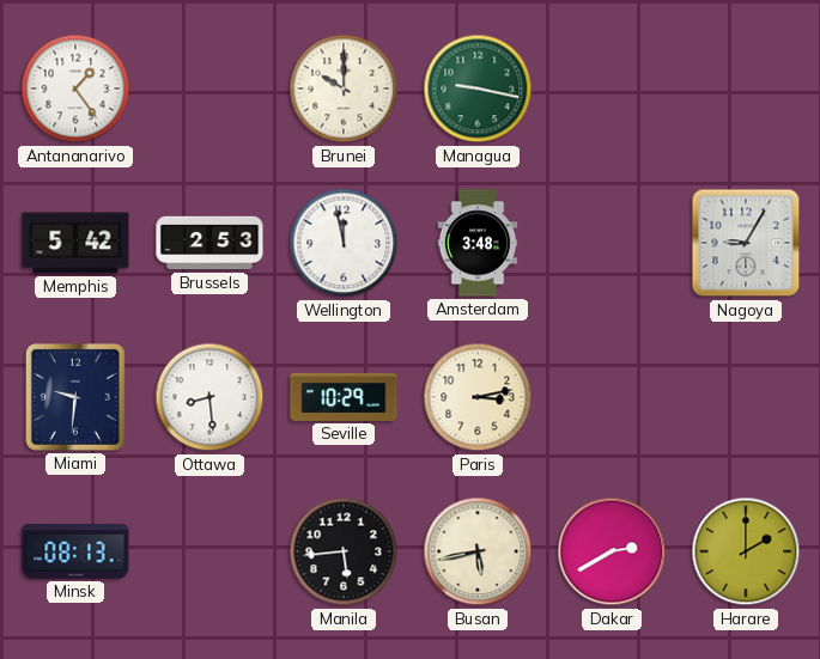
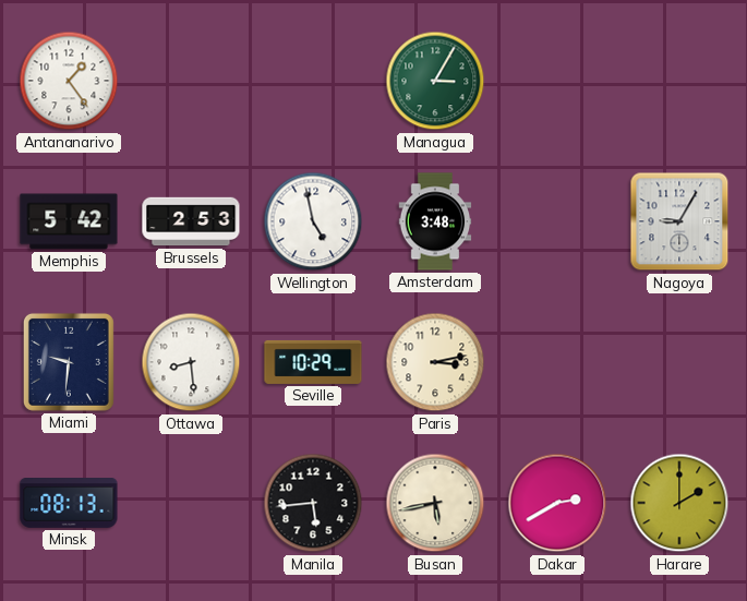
Brunei: 10:00 -> none
Managua: 9:17 -> 3:05
Wellington: 11:58 -> 4:58
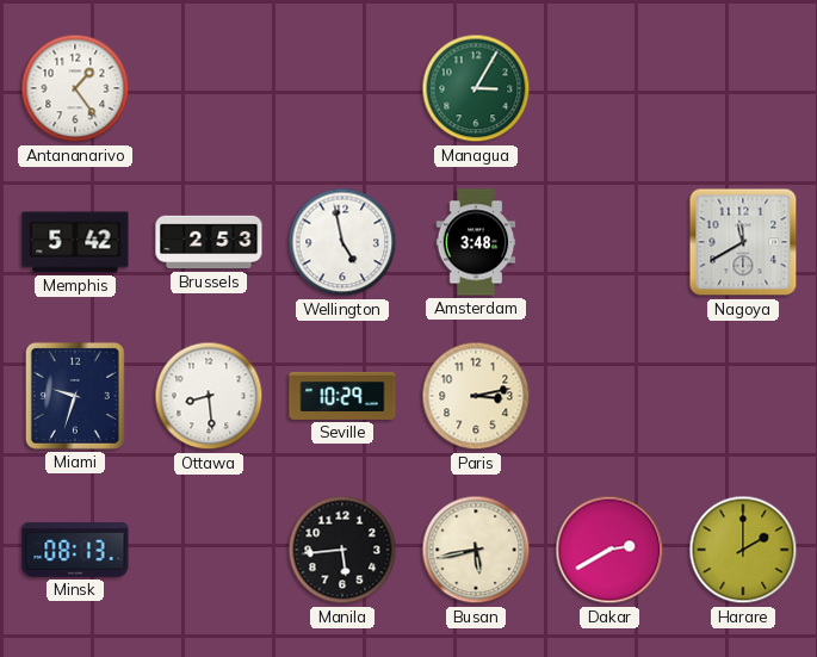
Nagoya: 9:05 -> 11:40
Miami: 9:31 -> 9:33
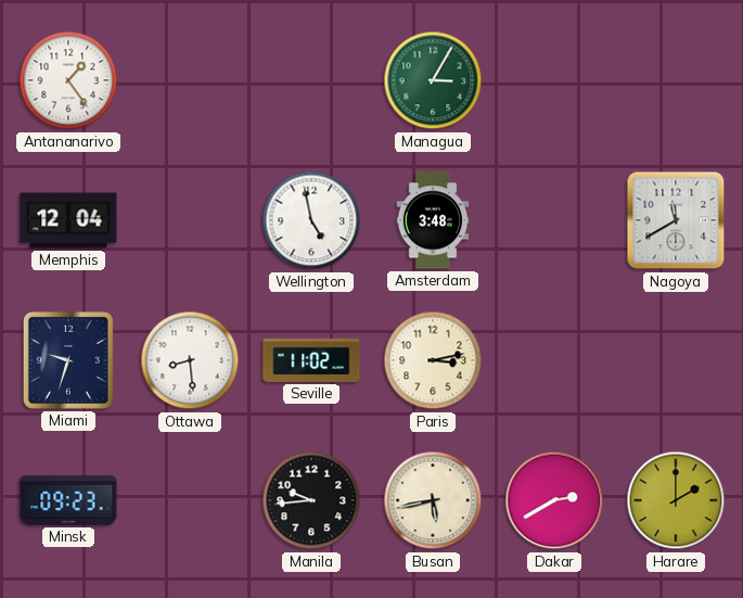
Memphis: 5:42 -> 12:04
Brussels: 2:53 -> none
Seville: 10:29 -> 11:02
Minsk: 08:13 -> 09:23
Manila: 5:44 -> 9:44
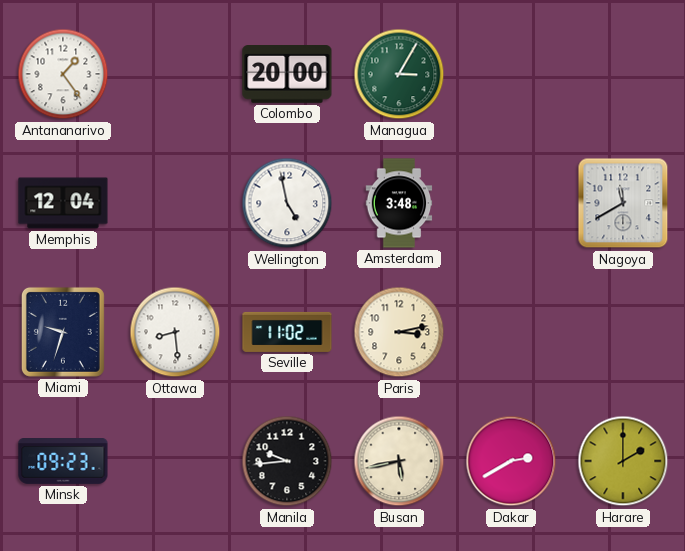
Colombo: none -> 20:00
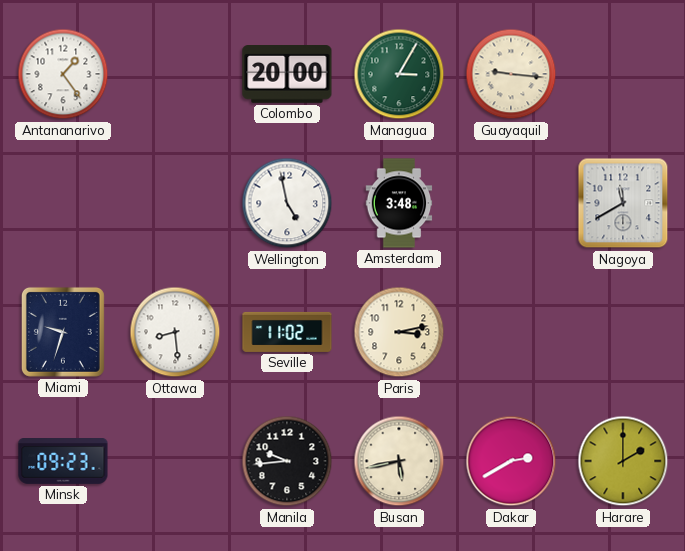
Guayaquil: none -> 9:16
Memphis: 12:04 -> none
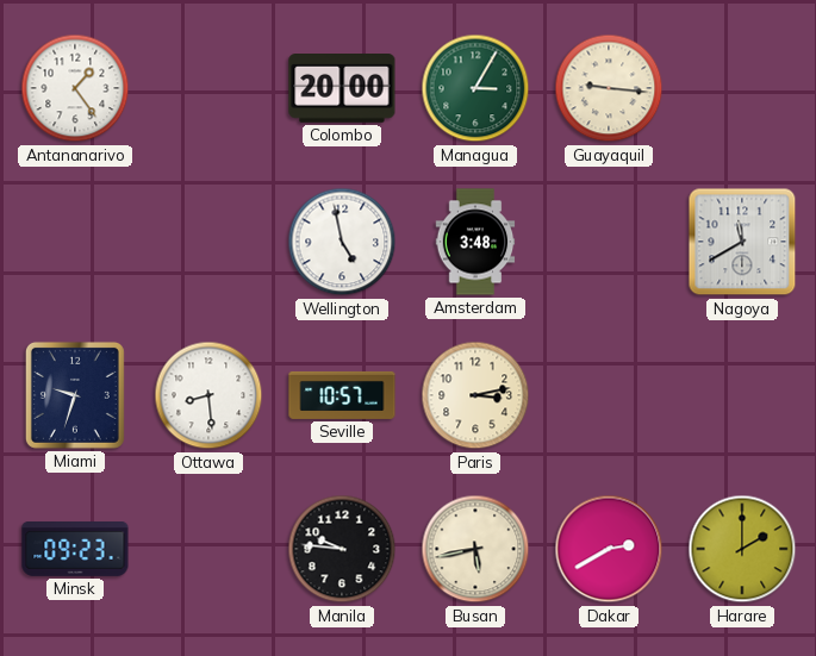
Seville: 11:02 -> 10:57
Manila: 9:44 -> 9:46
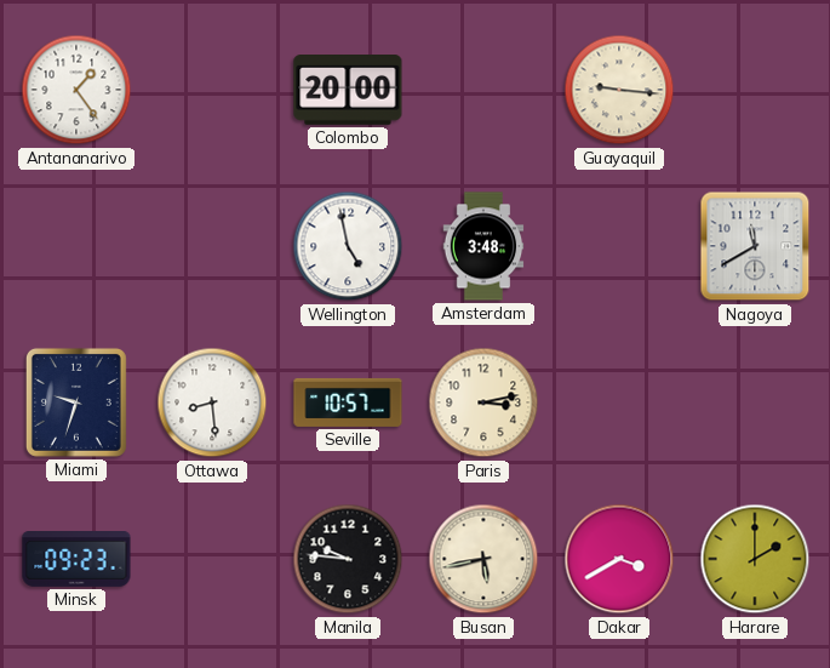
Managua: 3:05 -> none
Dakar: 2:40 -> 3:40
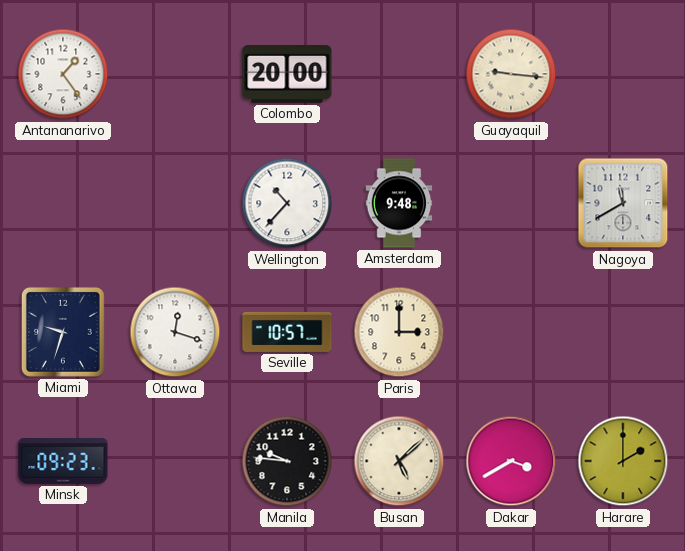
Wellington: 4:58 -> 10:37
Amsterdam: 3:48 -> 9:48
Ottawa: 8:29 -> 12:18
Paris: 3:13 -> 3:00
Busan: 5:43 -> 5:08
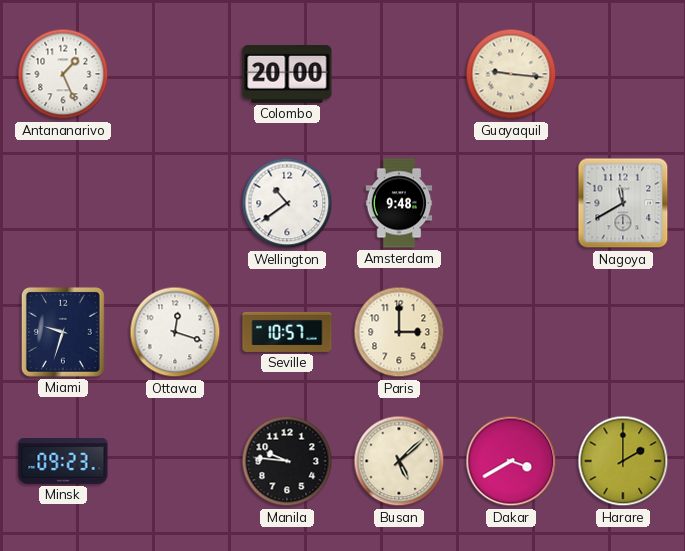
Antananarivo: 1:24 -> 1:26
Wellington: 10:37 -> 10:39
